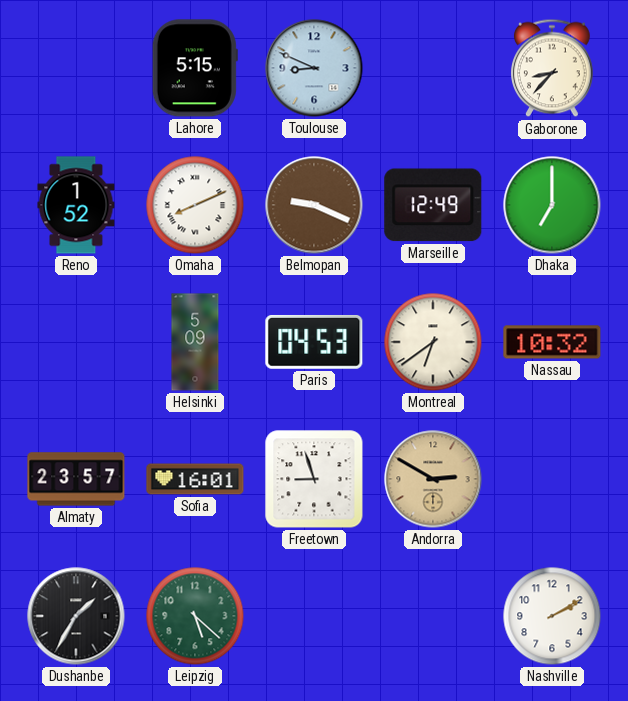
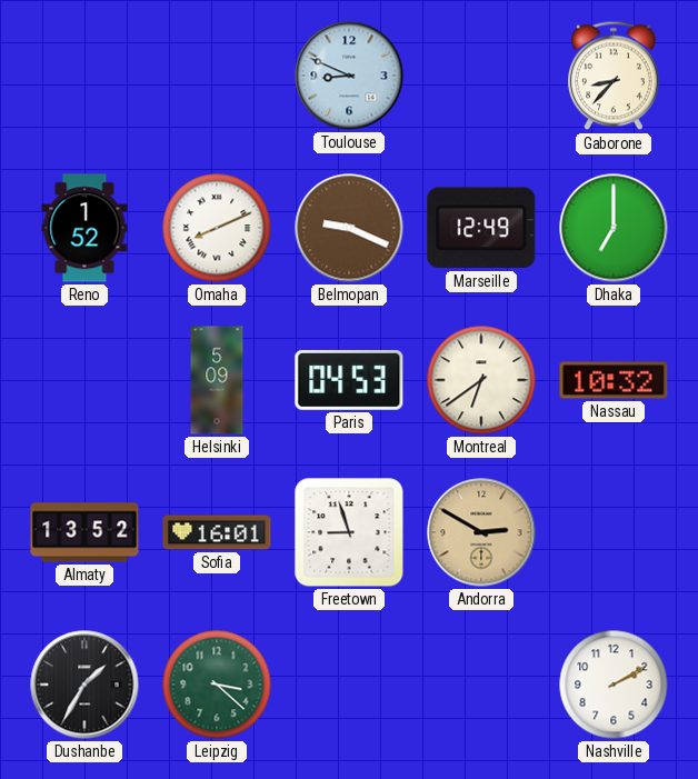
Lahore: 5:15 -> none
Almaty: 23:57 -> 13:52
Leipzig: 5:22 -> 3:22
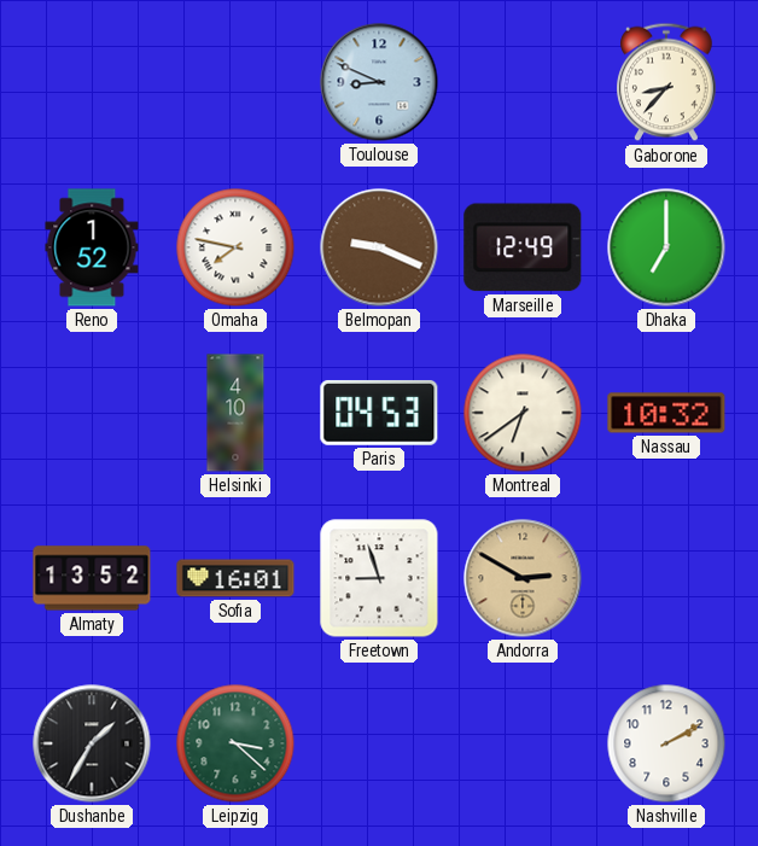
Omaha: 8:11 -> 7:47
Helsinki: 5:09 -> 4:10
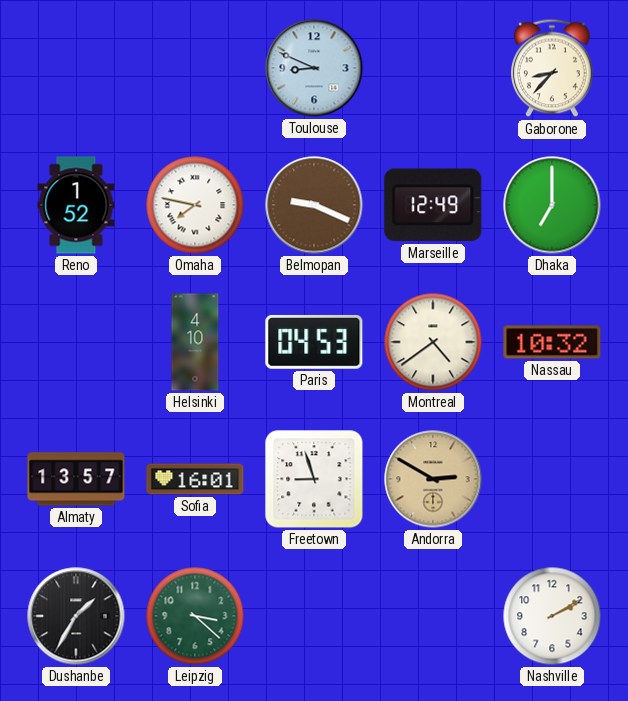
Montreal: 6:39 -> 4:39
Almaty: 13:52 -> 13:57
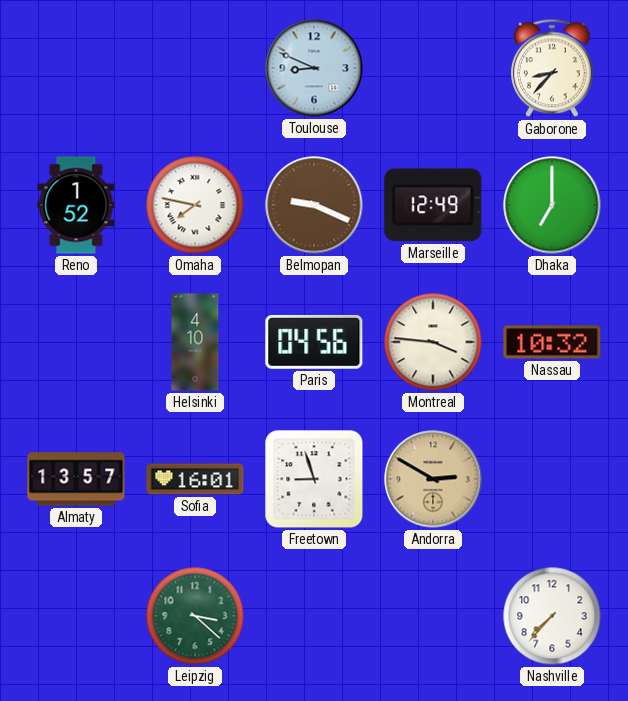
Paris: 04:53 -> 04:56
Montreal: 4:39 -> 3:46
Dushanbe: 1:35 -> none
Nashville: 2:10 -> 7:37
